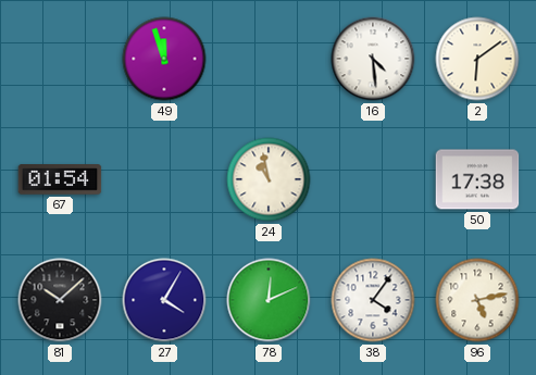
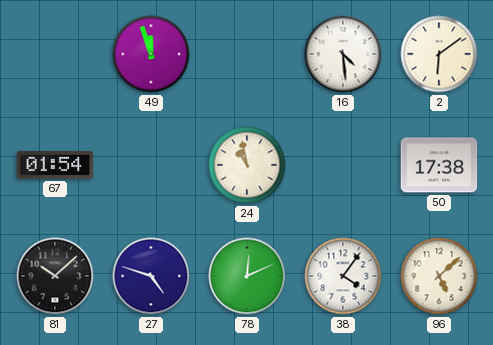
27: 4:05 -> 4:48
96: 5:13 -> 5:08
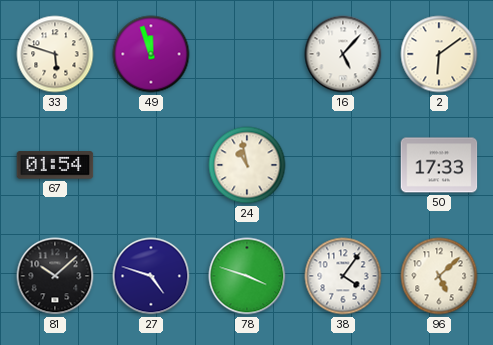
33: none -> 5:48
16: 4:29 -> 5:07
50: 17:38 -> 17:33
78: 12:11 -> 3:48
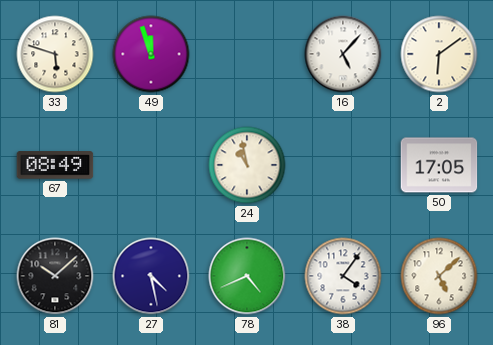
67: 01:54 -> 08:49
50: 17:33 -> 17:05
27: 4:48 -> 4:28
78: 3:48 -> 4:41
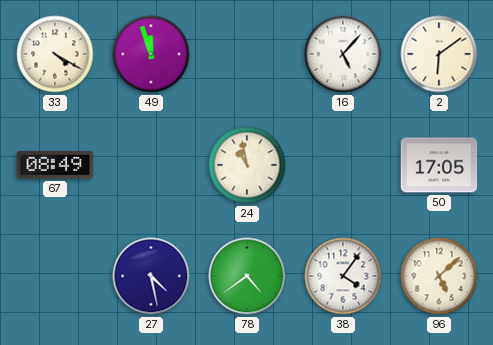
33: 5:48 -> 4:20
81: 10:08 -> none
78: 4:41 -> 4:39
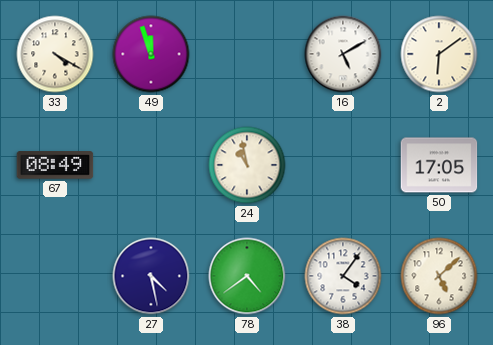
16: 5:07 -> 5:10
